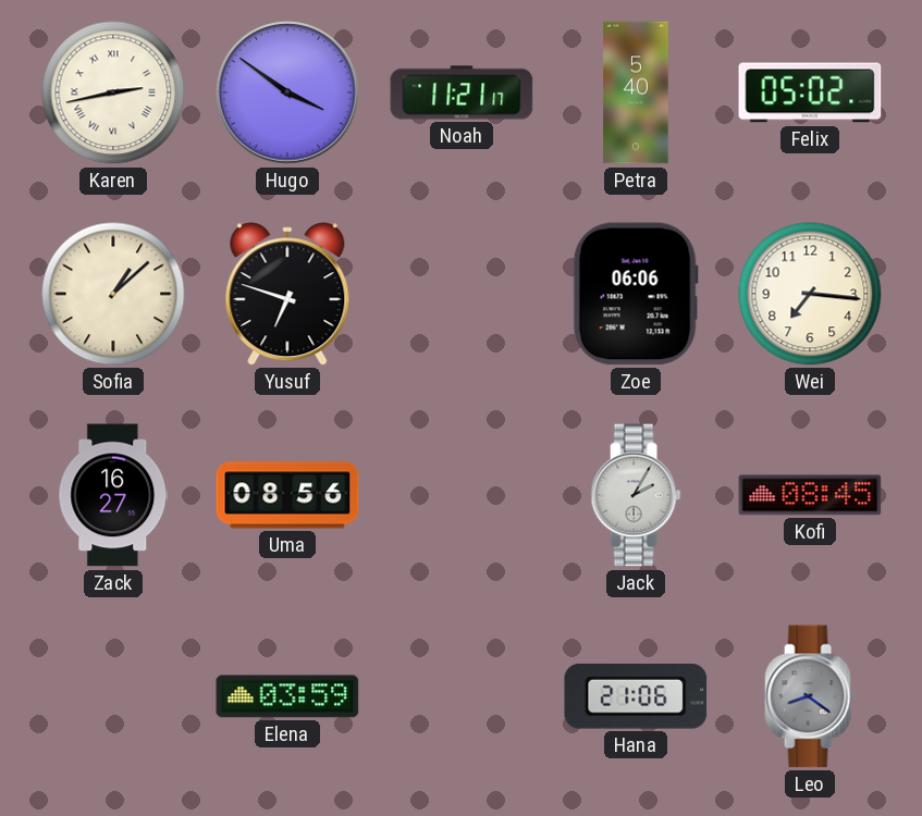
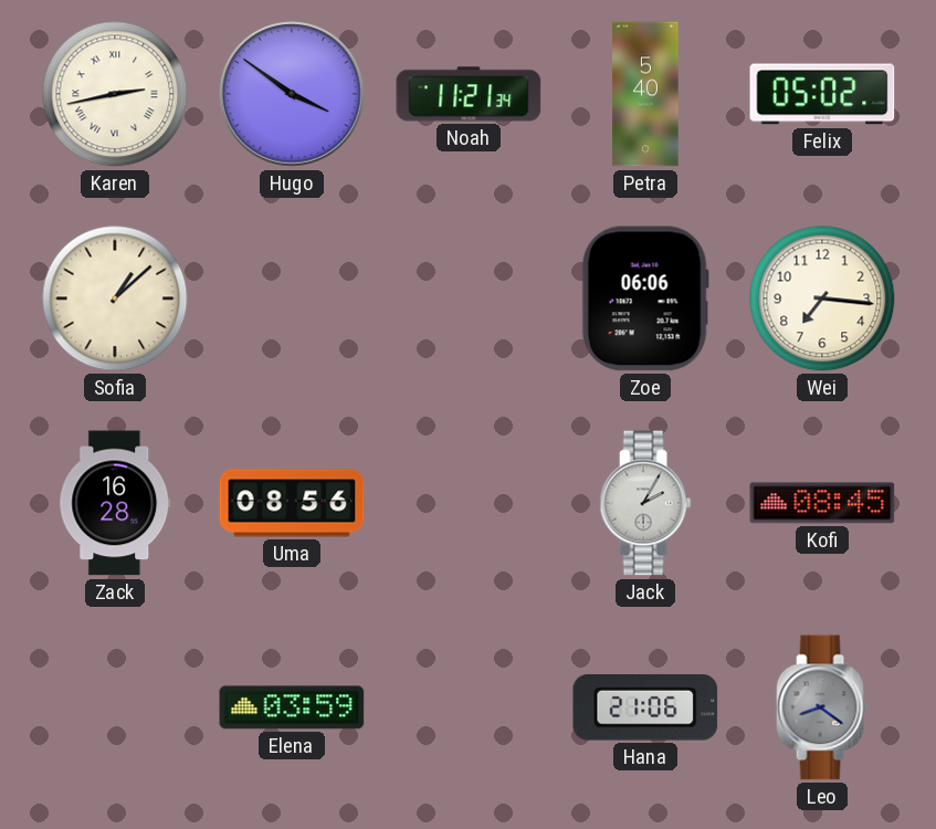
Noah: 11:21:17 -> 11:21:34
Yusuf: 6:48 -> none
Zack: 16:27 -> 16:28
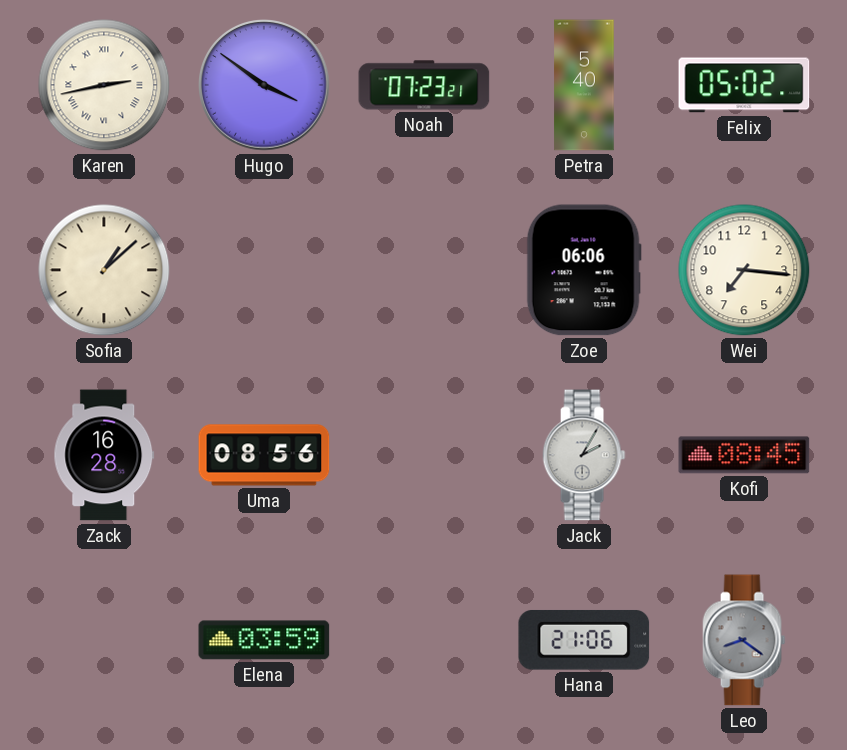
Noah: 11:21 -> 07:23
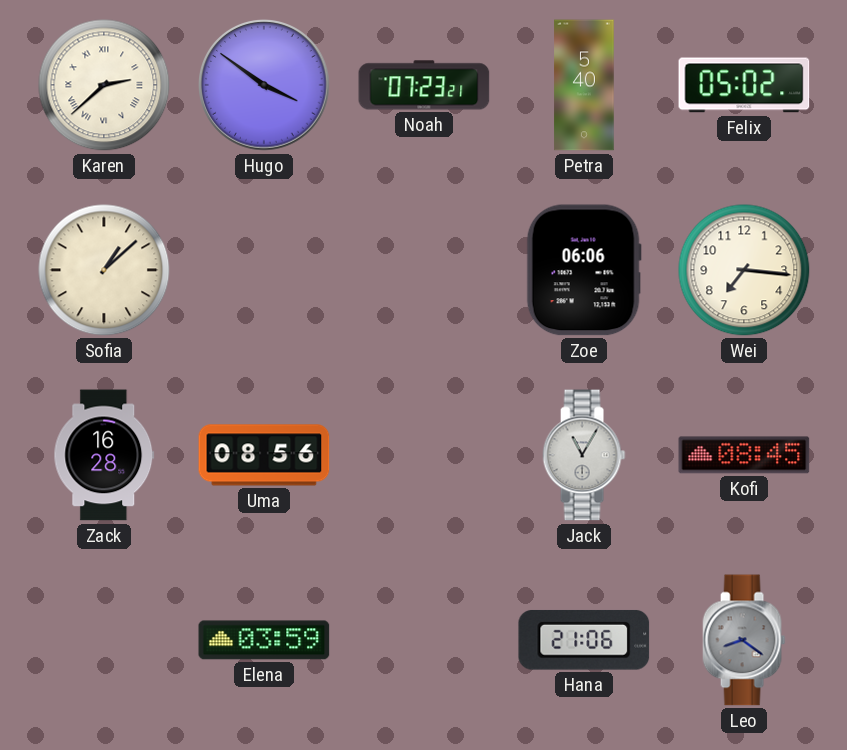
Karen: 2:43 -> 2:38
Jack: 2:05 -> 11:05
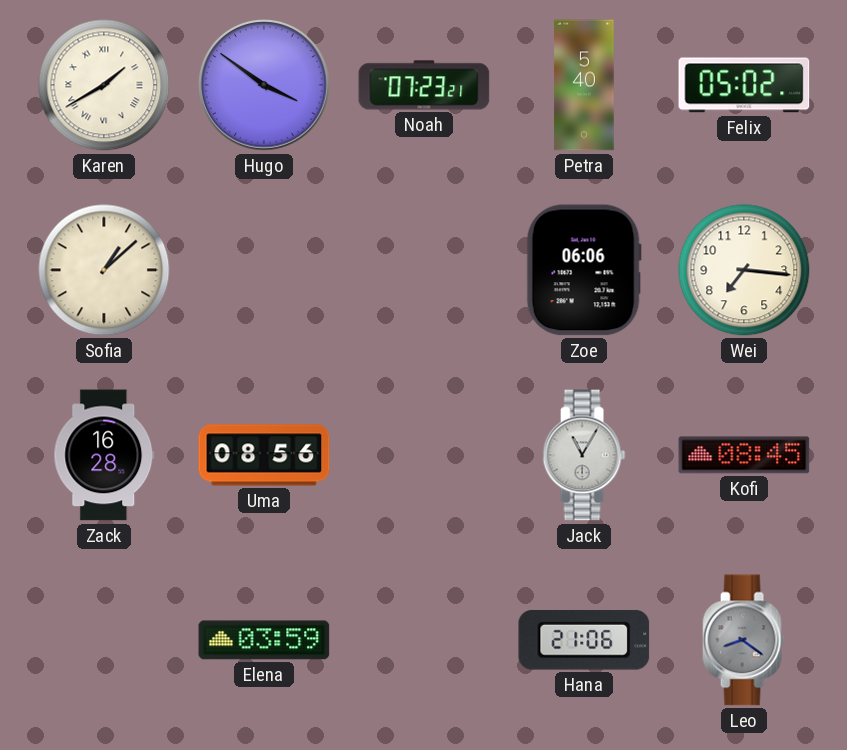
Karen: 2:38 -> 1:40
